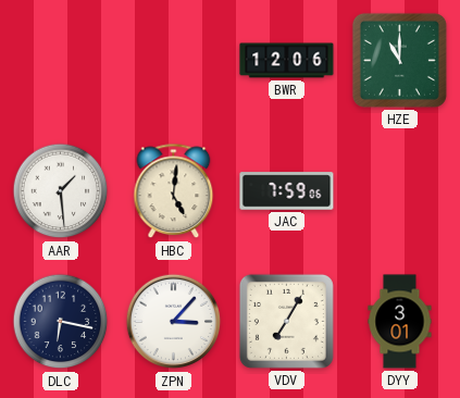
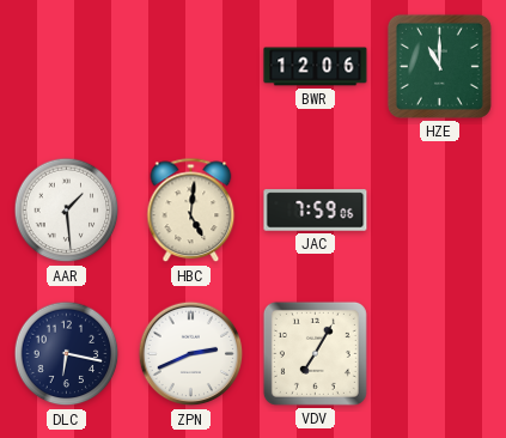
ZPN: 3:07 -> 2:41
DYY: 3:01 -> none
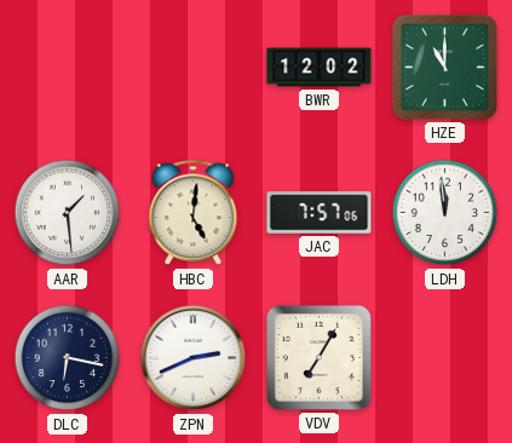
BWR: 12:06 -> 12:02
JAC: 7:59 -> 7:57
LDH: none -> 11:59
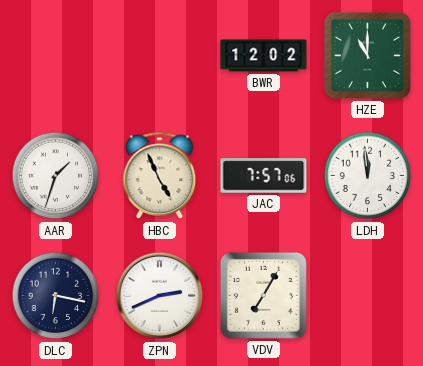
AAR: 1:29 -> 1:33
HBC: 5:01 -> 4:56
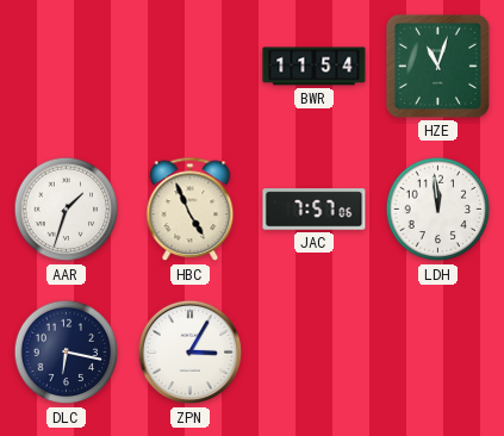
BWR: 12:02 -> 11:54
HZE: 11:00 -> 11:03
ZPN: 2:41 -> 3:05
VDV: 7:05 -> none
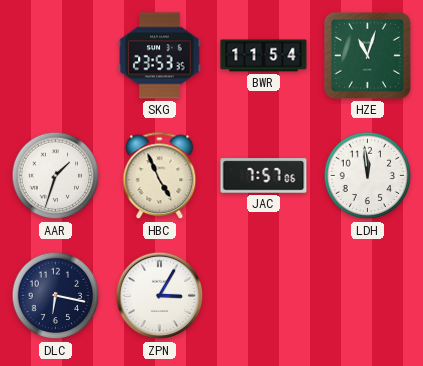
SKG: none -> 23:53
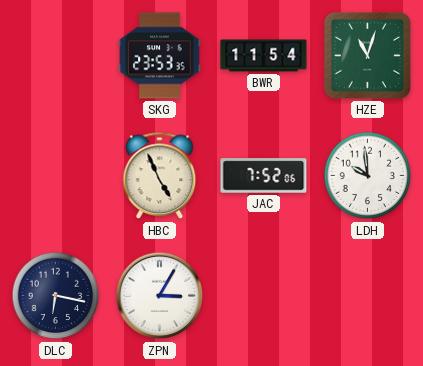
AAR: 1:33 -> none
JAC: 7:57 -> 7:52
LDH: 11:59 -> 9:59
